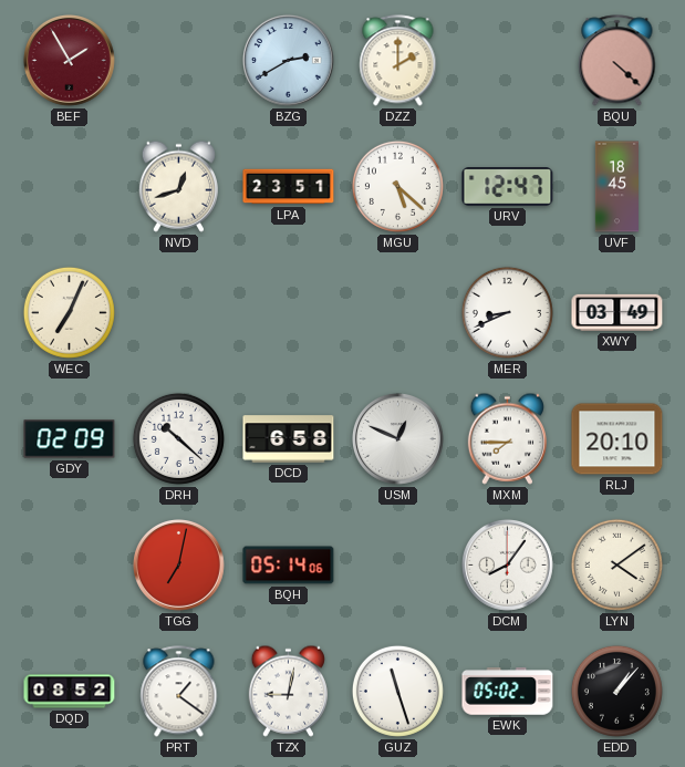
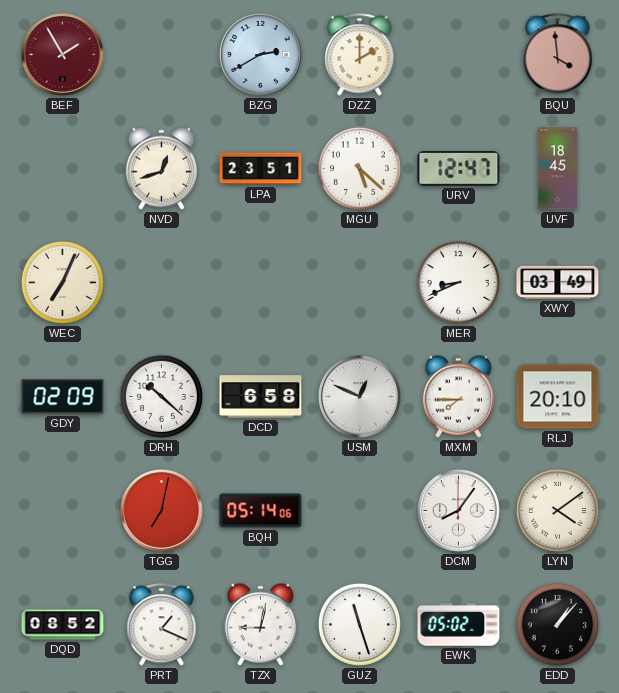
BQU: 4:22 -> 3:59
PRT: 1:21 -> 1:19
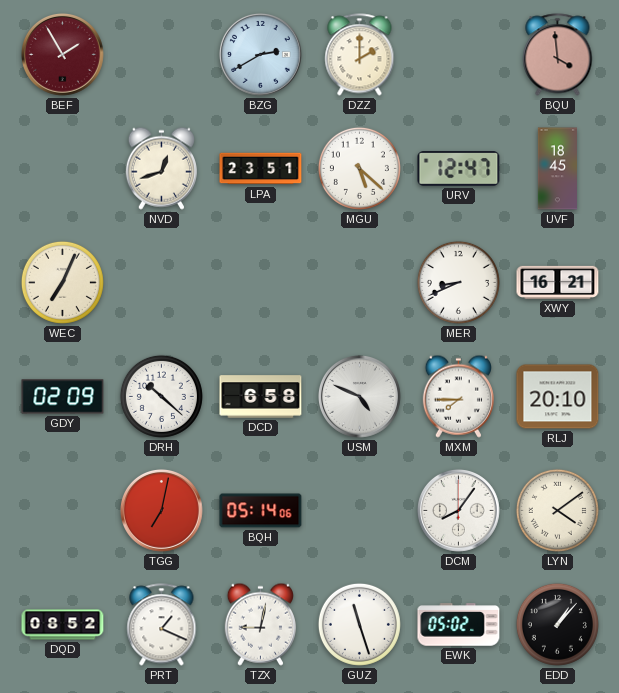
XWY: 03:49 -> 16:21
USM: 12:49 -> 4:49
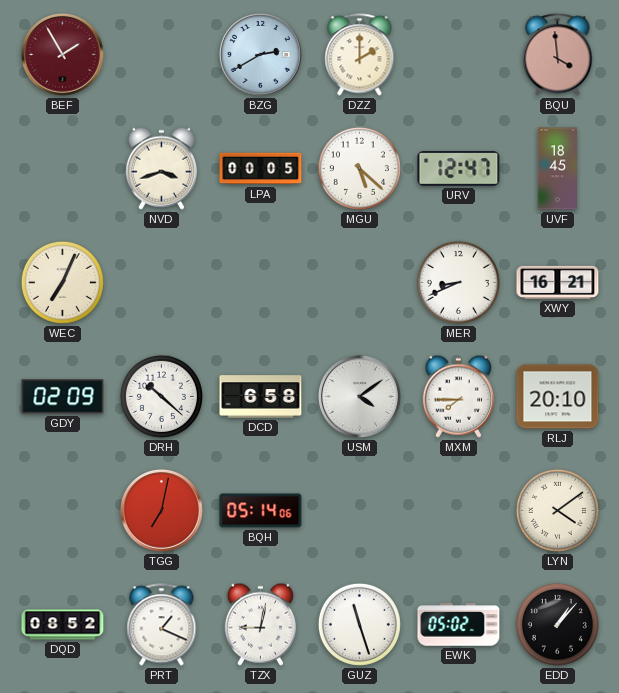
NVD: 12:42 -> 3:42
LPA: 23:51 -> 00:05
USM: 4:49 -> 4:09
DCM: 8:06 -> none
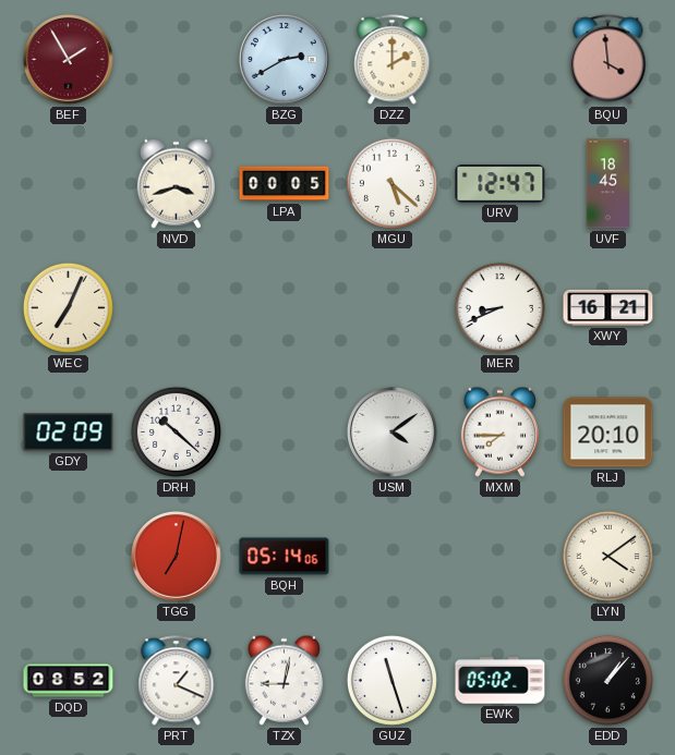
DCD: 6:58 -> none
